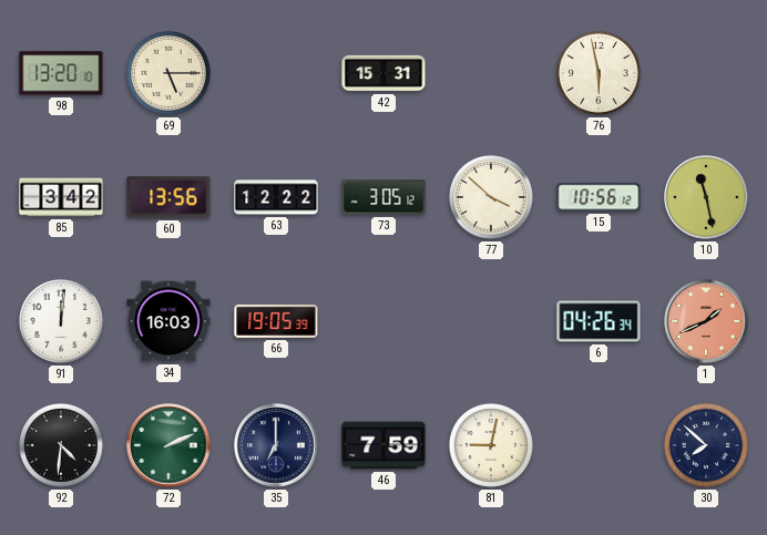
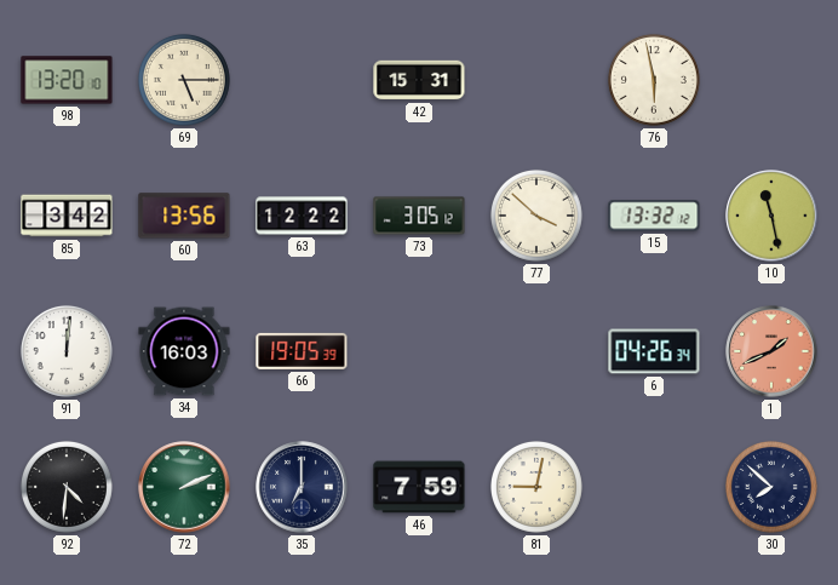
15: 10:56 -> 13:32
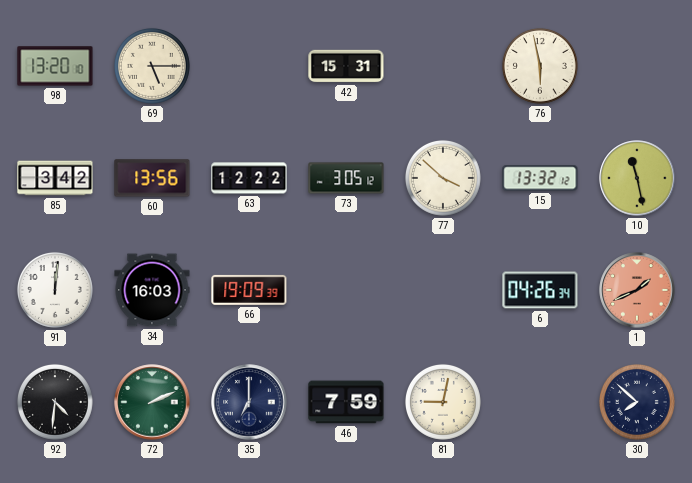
66: 19:05 -> 19:09
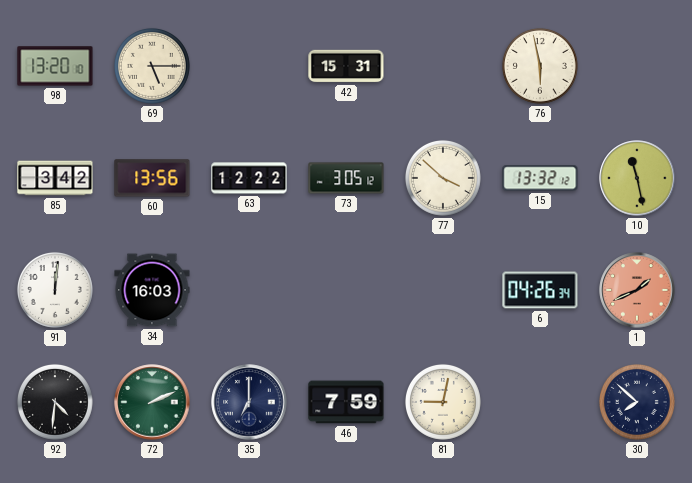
66: 19:09 -> none
